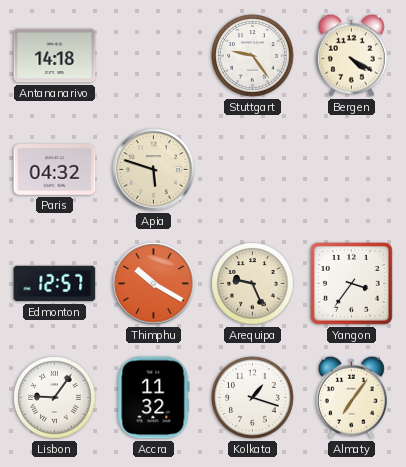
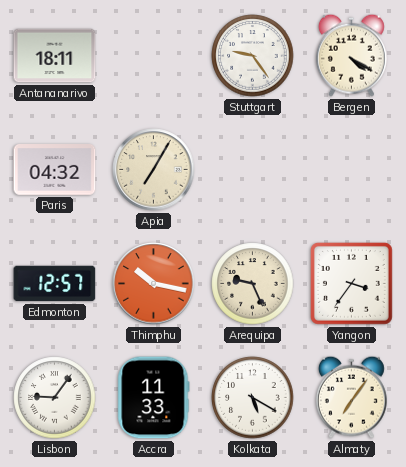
Antananarivo: 14:18 -> 18:11
Apia: 5:48 -> 7:05
Thimphu: 10:20 -> 10:17
Accra: 11:32 -> 11:33
Kolkata: 1:18 -> 5:20
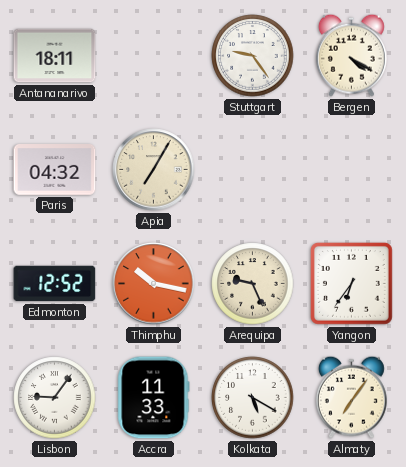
Edmonton: 12:57 -> 12:52
Yangon: 3:36 -> 6:36
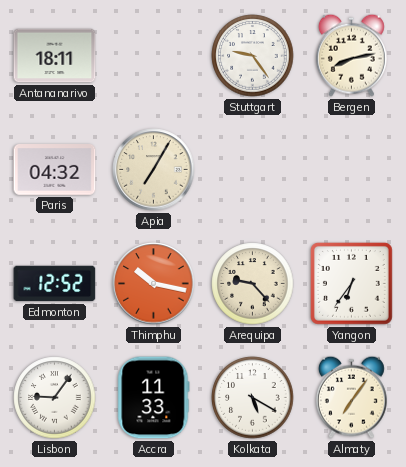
Bergen: 4:20 -> 8:13
Arequipa: 9:26 -> 9:23
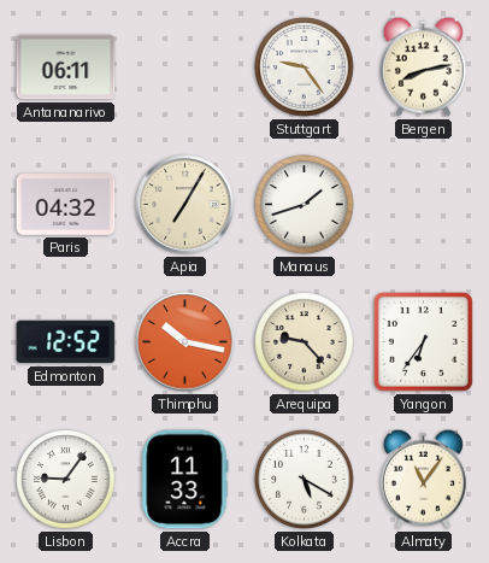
Antananarivo: 18:11 -> 06:11
Manaus: none -> 1:42
Almaty: 7:06 -> 11:06
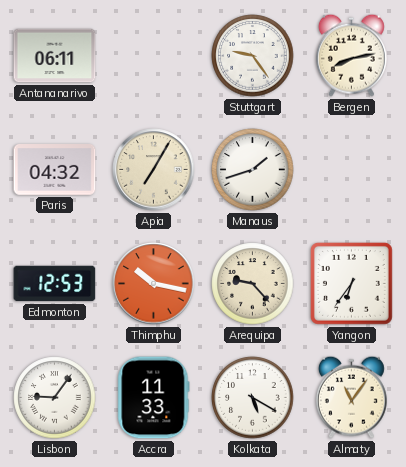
Edmonton: 12:52 -> 12:53
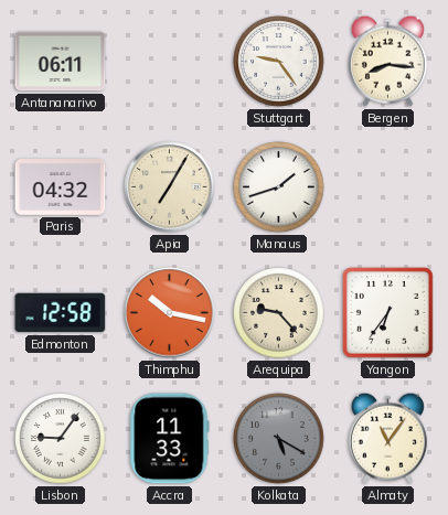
Bergen: 8:13 -> 8:16
Edmonton: 12:53 -> 12:58
Kolkata dial: white -> grey
